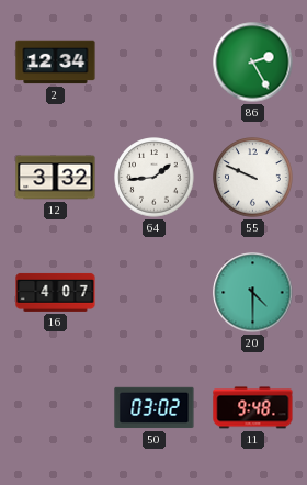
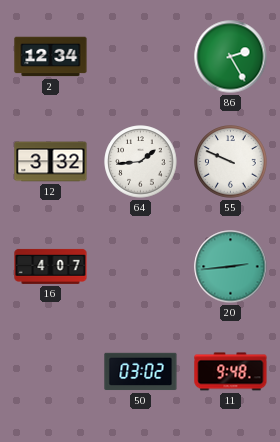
20: 4:30 -> 2:44
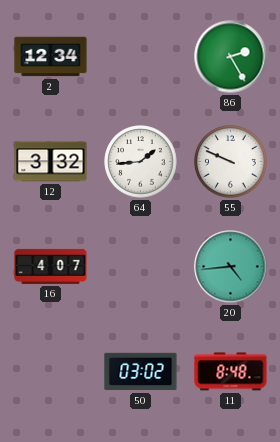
20: 2:44 -> 4:44
11: 9:48 -> 8:48
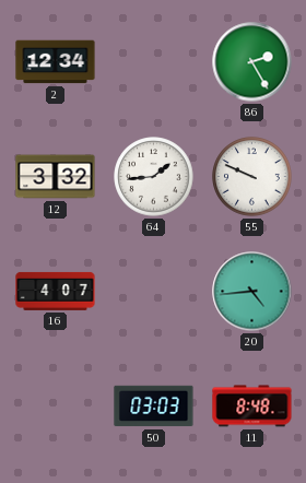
50: 03:02 -> 03:03
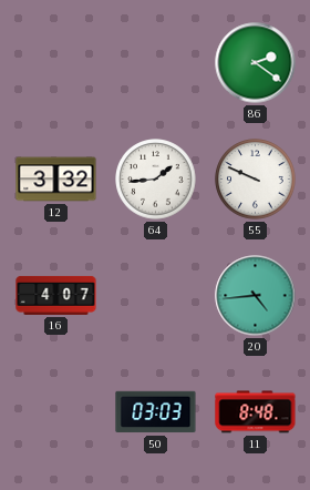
2: 12:34 -> none
86: 2:25 -> 2:21
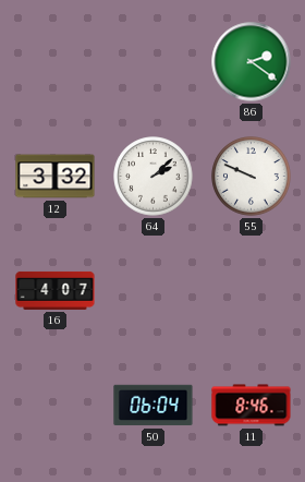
64: 1:44 -> 2:08
20: 4:44 -> none
50: 03:03 -> 06:04
11: 8:48 -> 8:46
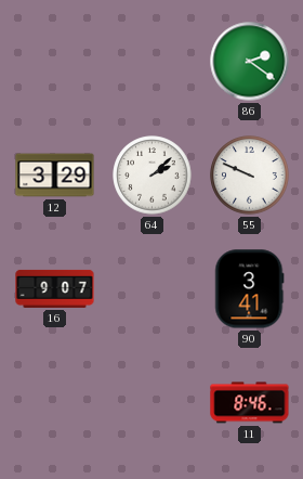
12: 3:32 -> 3:29
16: 4:07 -> 9:07
90: none -> 3:41
50: 06:04 -> none
